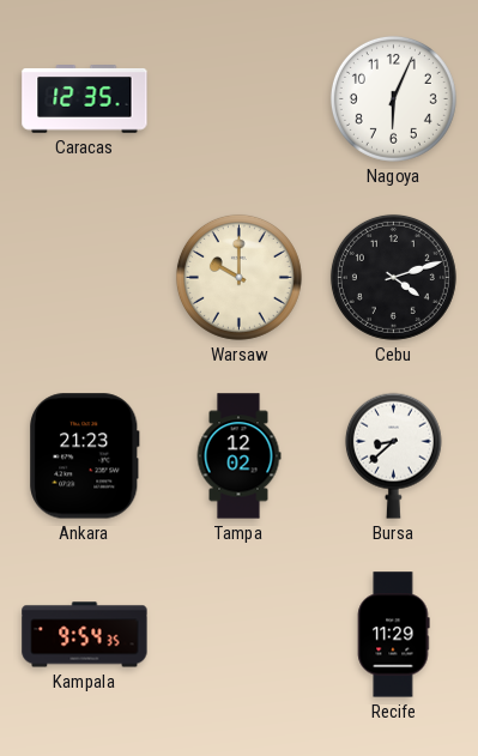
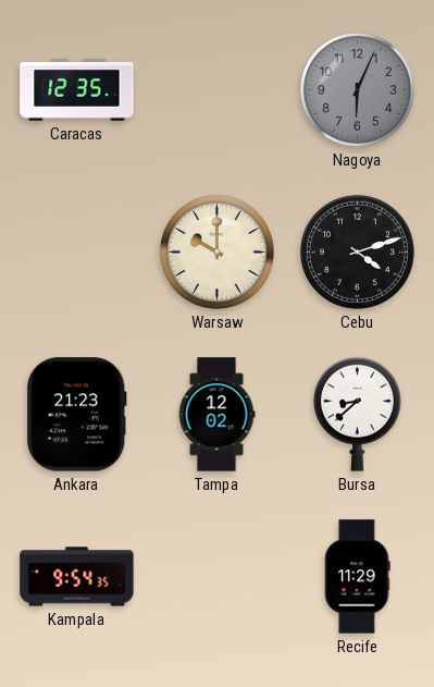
Nagoya dial: white -> grey
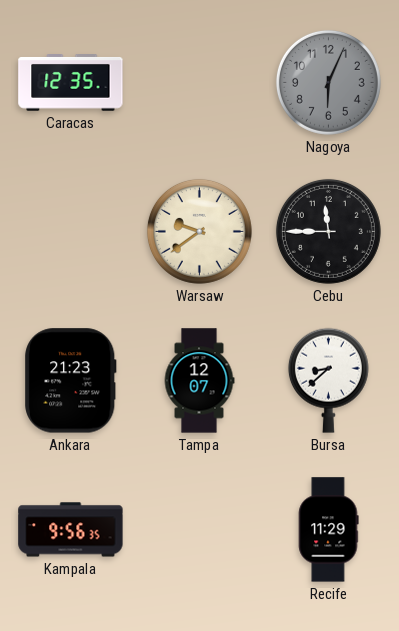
Warsaw: 10:00 -> 9:39
Cebu: 4:12 -> 11:45
Tampa: 12:02 -> 12:07
Kampala: 9:54 -> 9:56
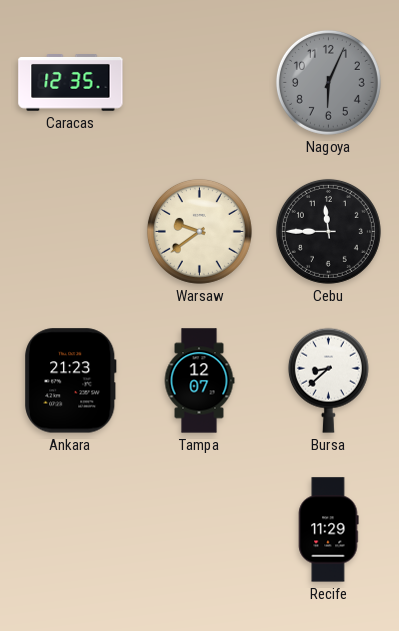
Kampala: 9:56 -> none
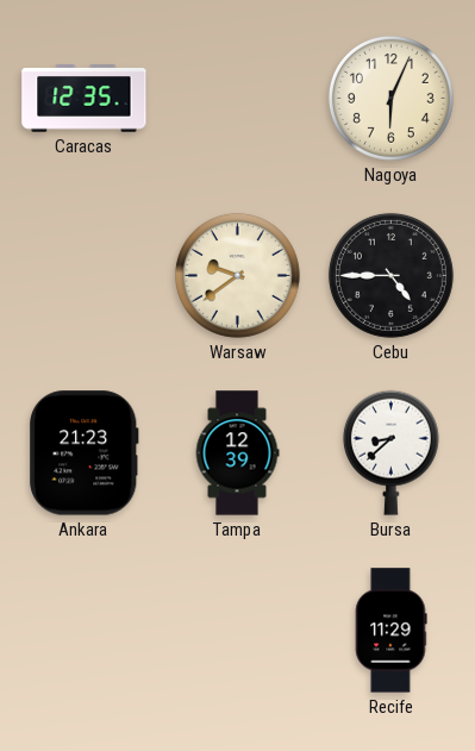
Nagoya dial: grey -> cream
Cebu: 11:45 -> 4:45
Tampa: 12:07 -> 12:39
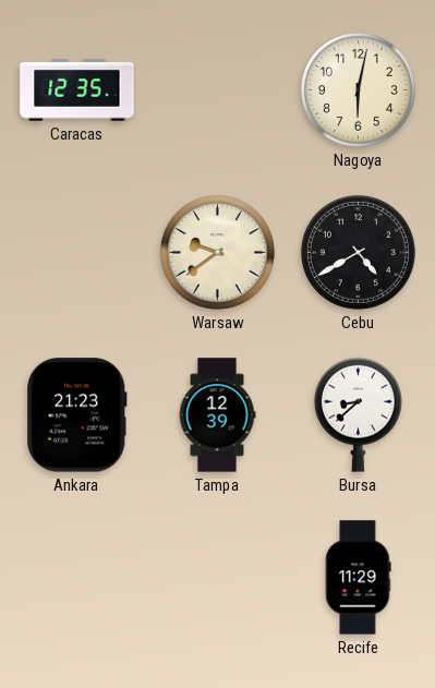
Nagoya: 6:04 -> 6:02
Cebu: 4:45 -> 4:40
